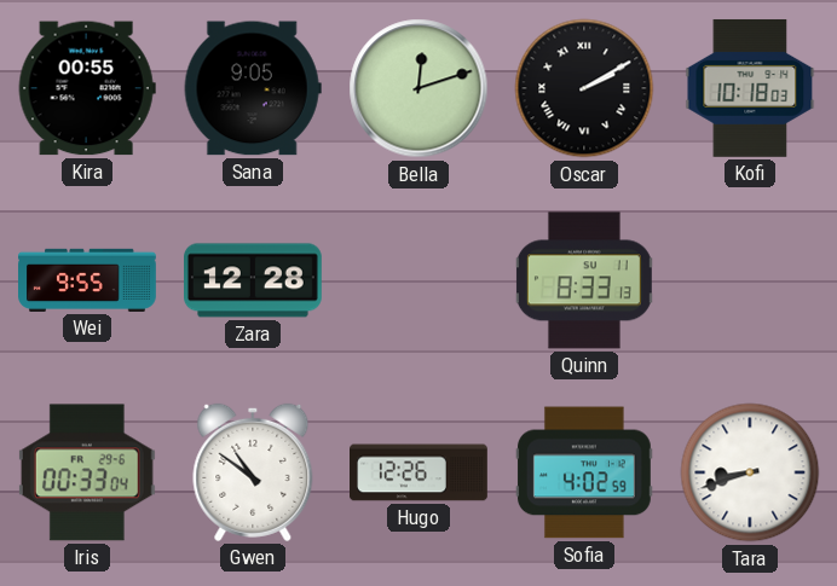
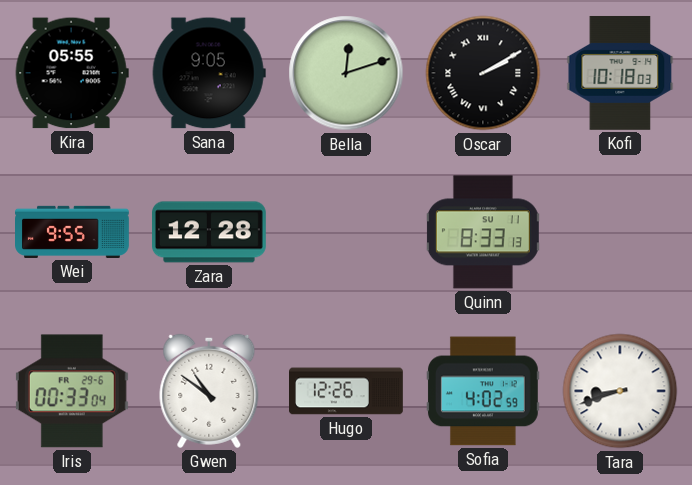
Kira: 00:55 -> 05:55
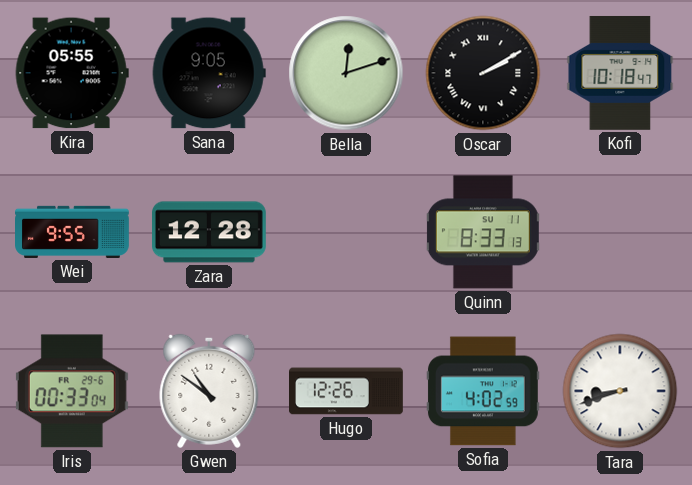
Kofi: 10:18:03 -> 10:18:47
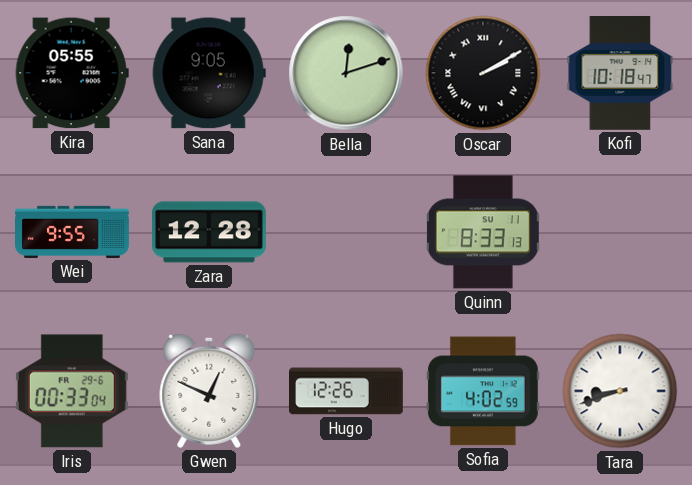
Gwen: 10:51 -> 12:49
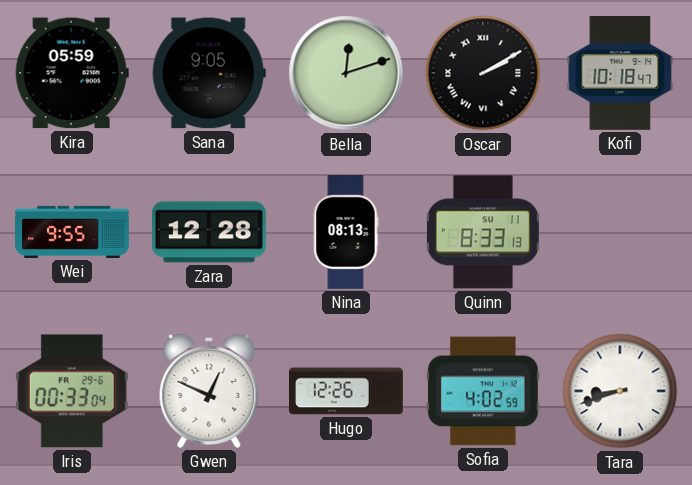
Kira: 05:55 -> 05:59
Nina: none -> 08:13
